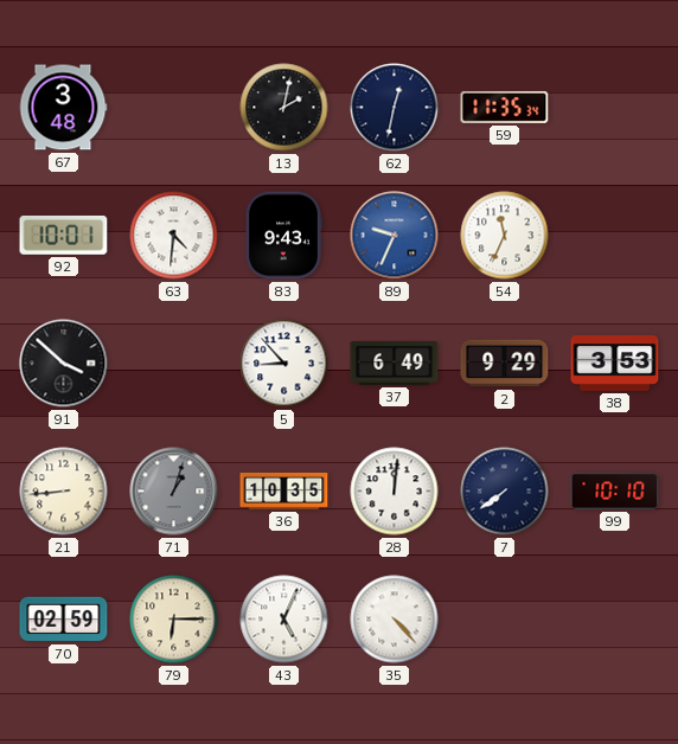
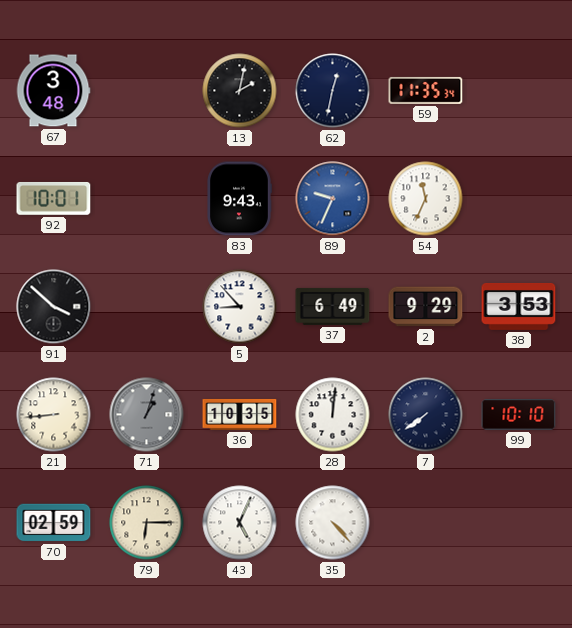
63: 4:31 -> none
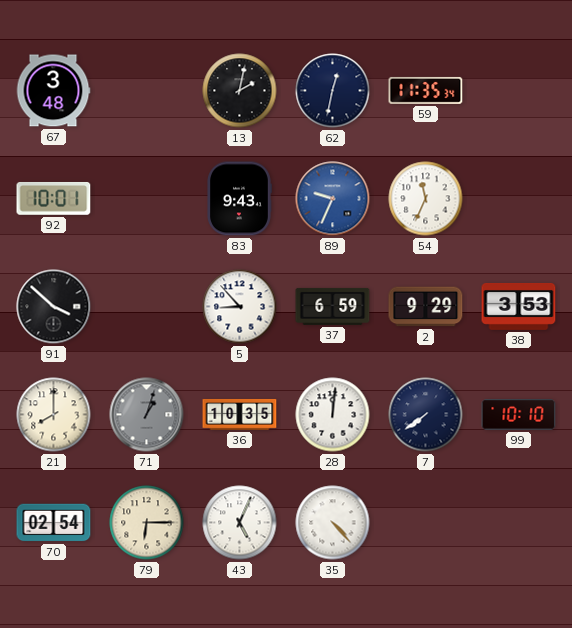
37: 6:49 -> 6:59
21: 8:44 -> 8:00
70: 02:59 -> 02:54
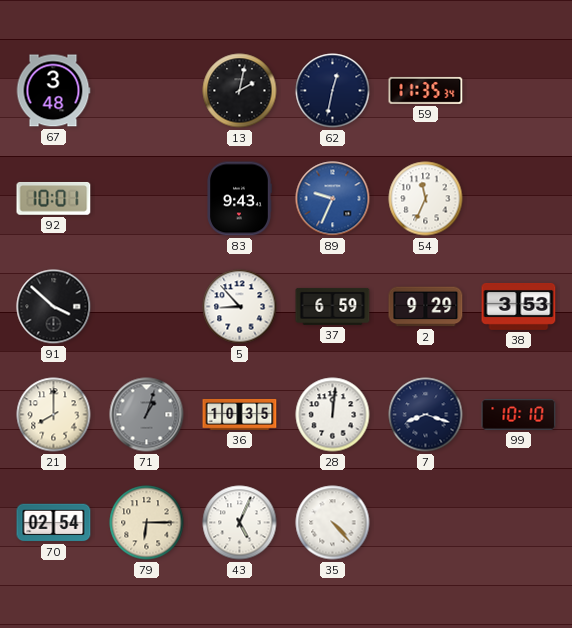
7: 7:39 -> 8:18
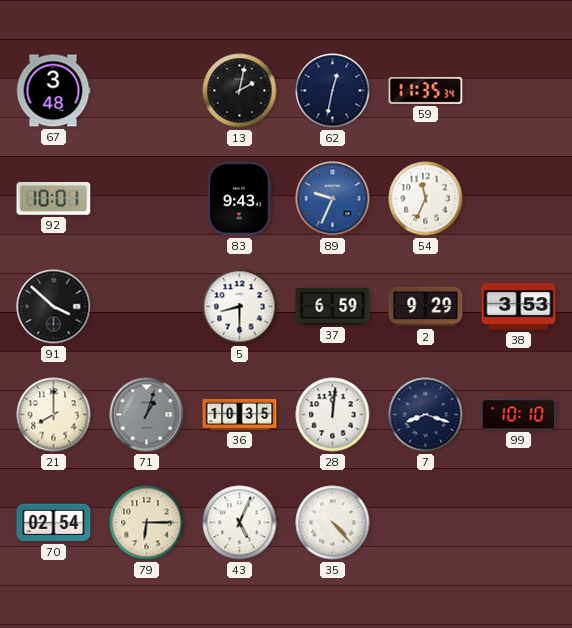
5: 8:53 -> 8:30
